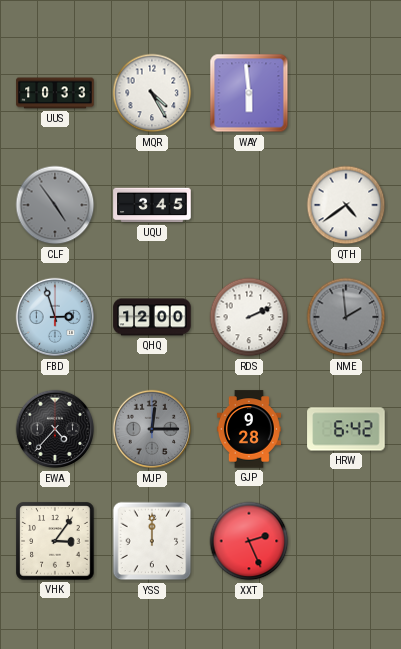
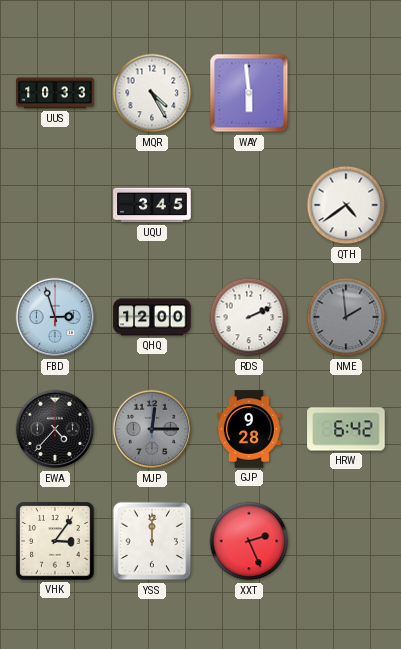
CLF: 4:54 -> none
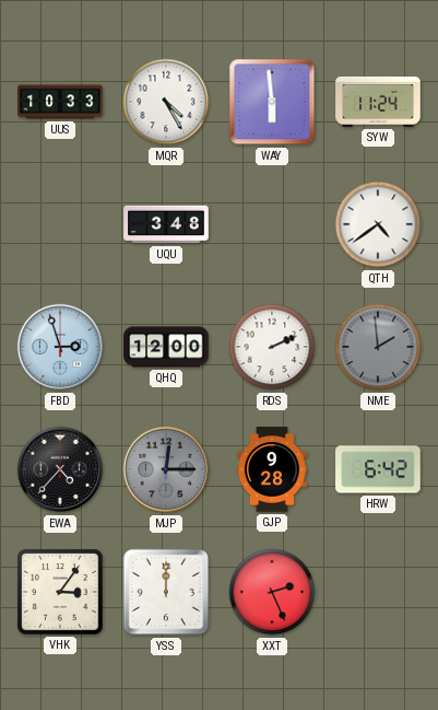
SYW: none -> 11:24
UQU: 3:45 -> 3:48
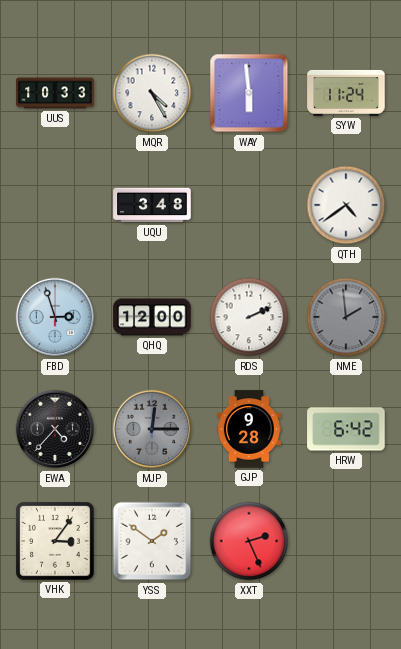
YSS: 12:00 -> 1:51
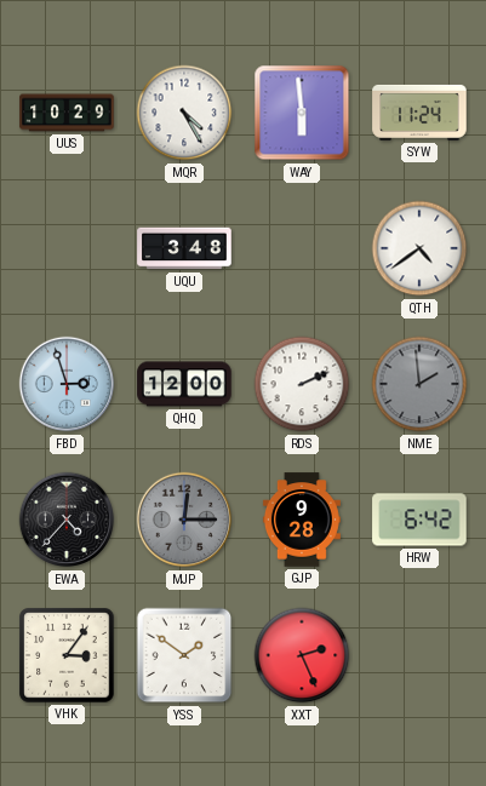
UUS: 10:33 -> 10:29
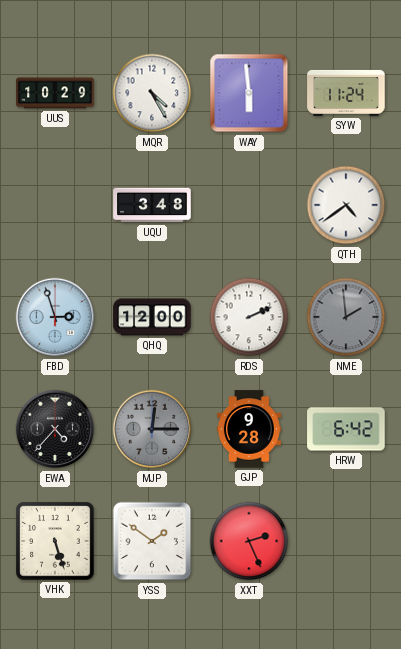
VHK: 3:06 -> 5:27
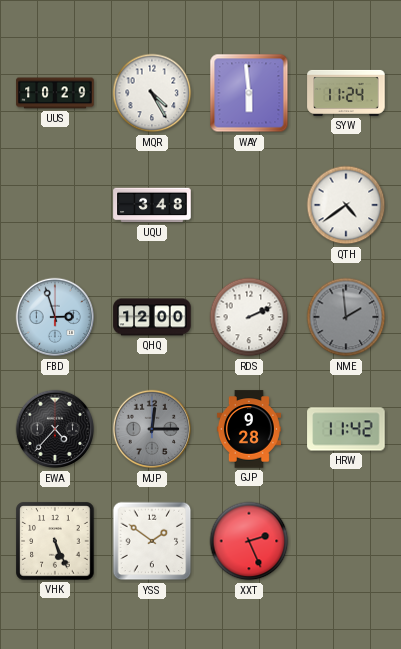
HRW: 6:42 -> 11:42
VHK: 5:27 -> 5:26
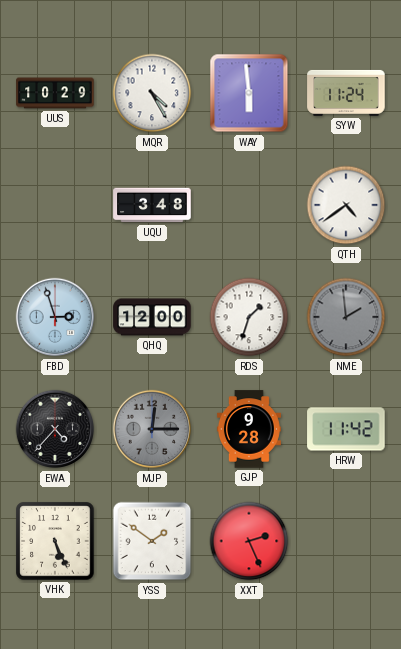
RDS: 2:11 -> 1:33
